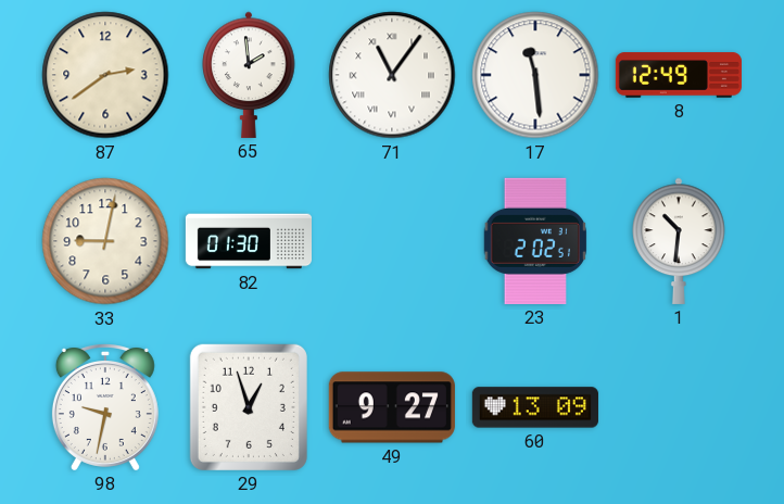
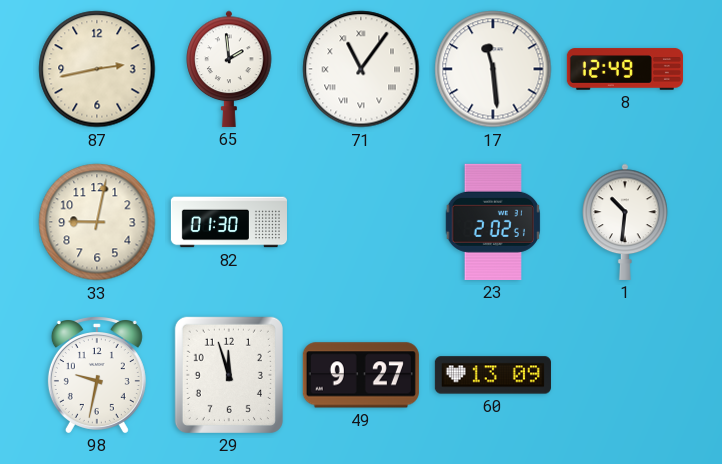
87: 2:39 -> 2:43
29: 12:57 -> 11:57
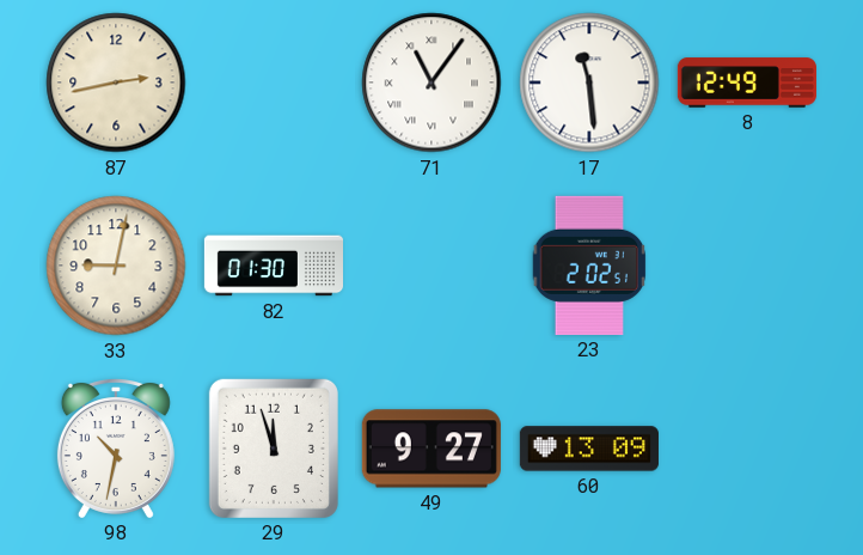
65: 1:59 -> none
1: 10:31 -> none
98: 9:32 -> 10:32
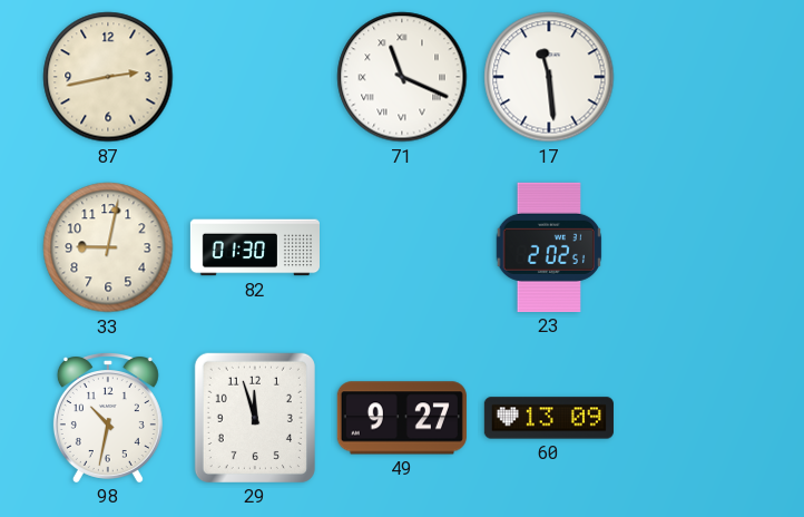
71: 11:06 -> 11:19
8: 12:49 -> none
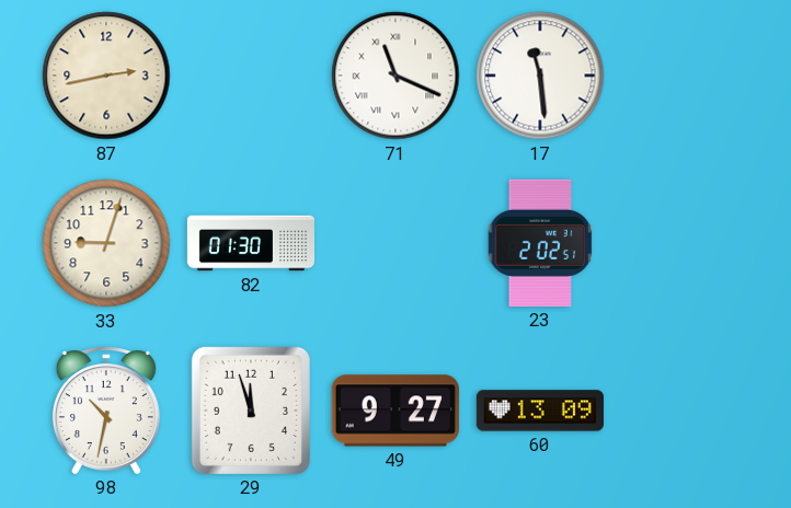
33: 9:02 -> 9:03
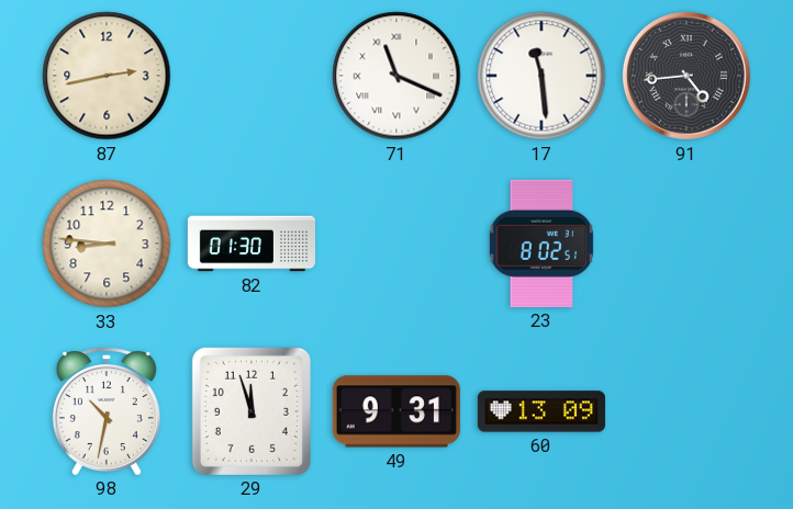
91: none -> 4:44
33: 9:03 -> 8:46
23: 2:02 -> 8:02
49: 9:27 -> 9:31
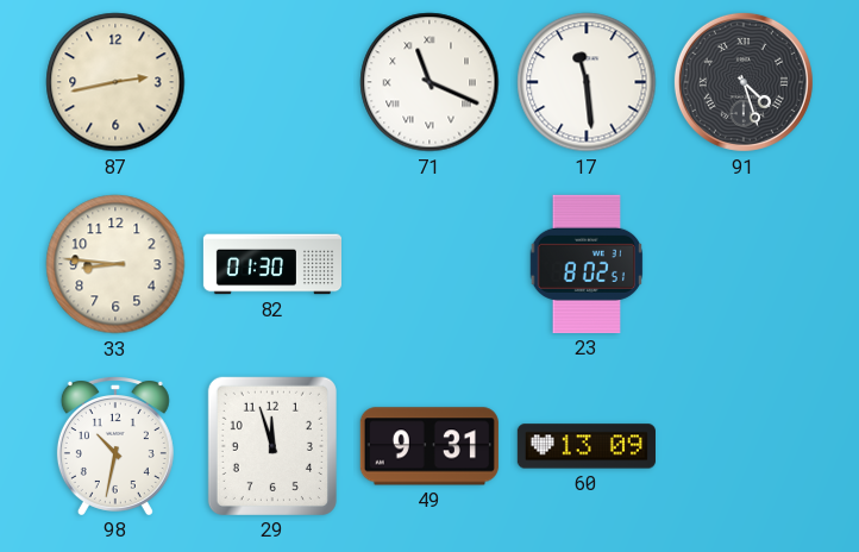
91: 4:44 -> 4:27
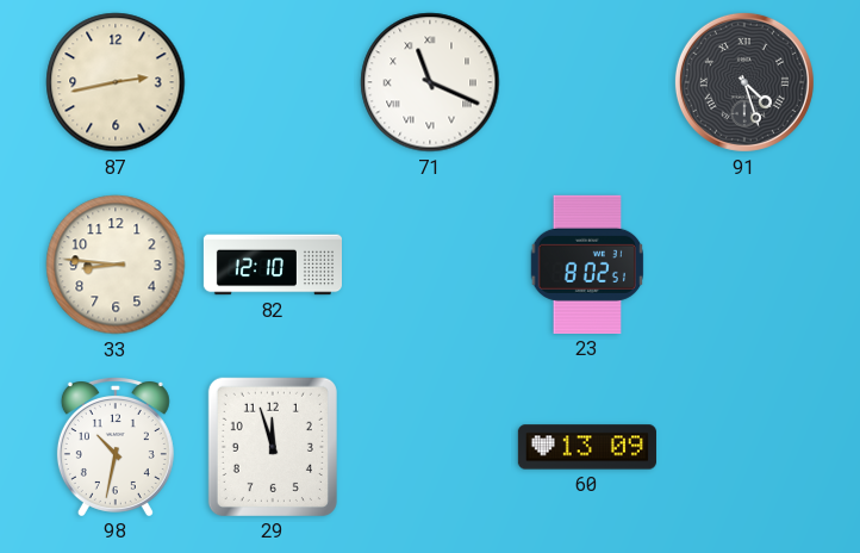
17: 11:29 -> none
82: 01:30 -> 12:10
49: 9:31 -> none
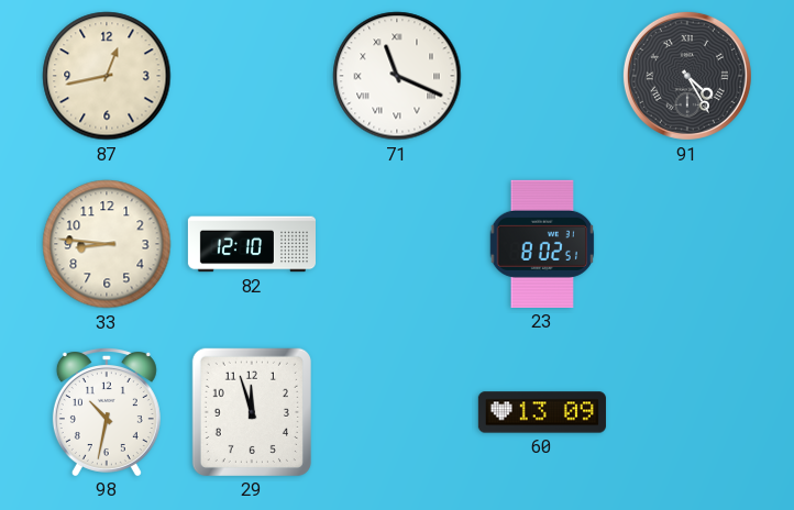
87: 2:43 -> 12:43
91: 4:27 -> 4:25
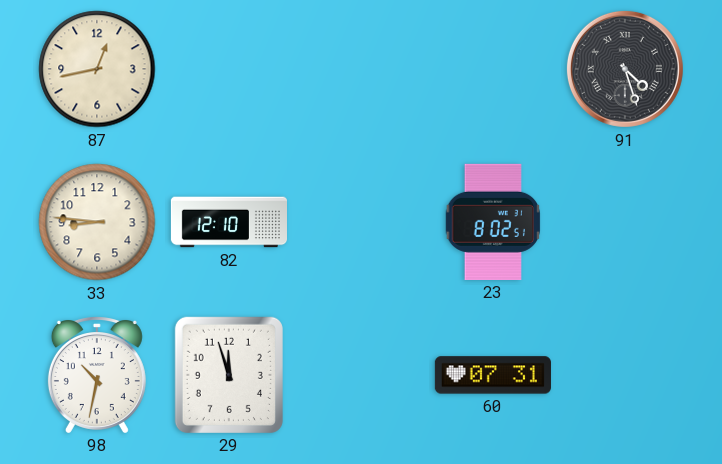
71: 11:19 -> none
91: 4:25 -> 4:27
60: 13:09 -> 07:31
